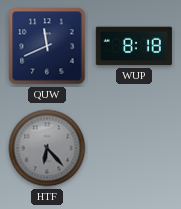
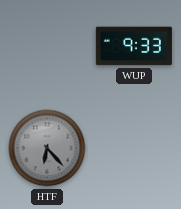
QUW: 11:41 -> none
WUP: 8:18 -> 9:33
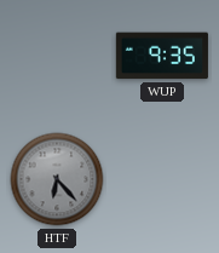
WUP: 9:33 -> 9:35
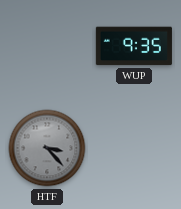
HTF: 6:23 -> 3:23
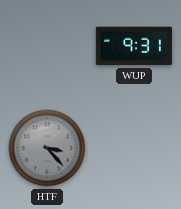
WUP: 9:35 -> 9:31
